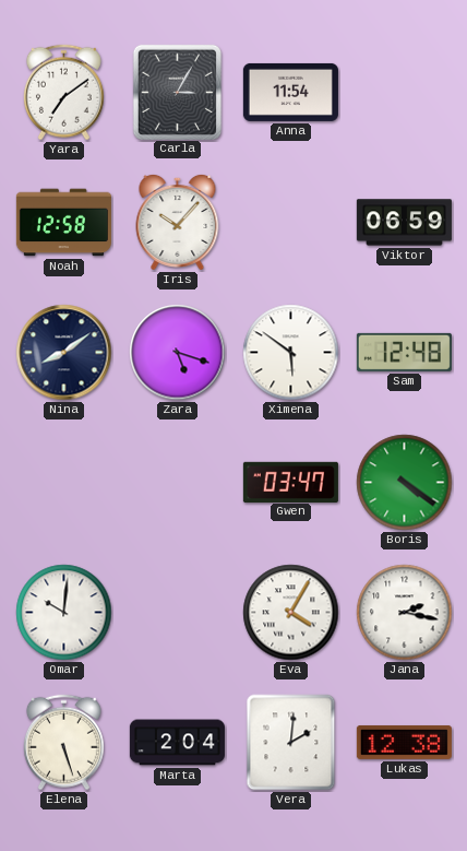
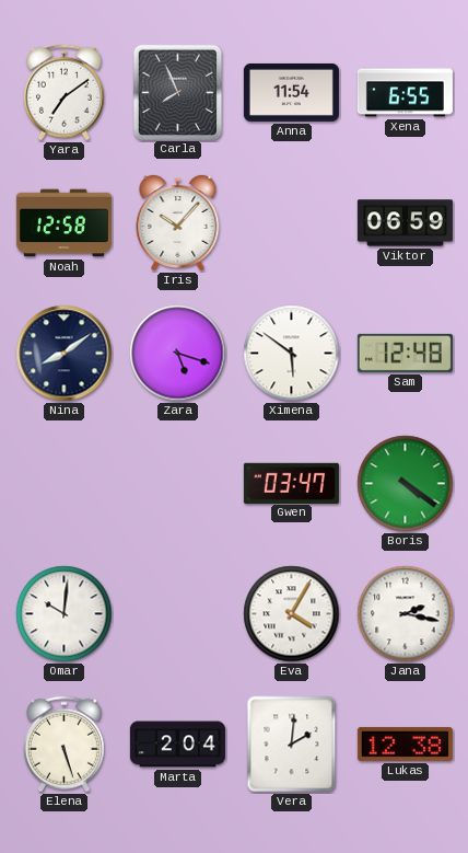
Carla: 3:05 -> 7:56
Xena: none -> 6:55
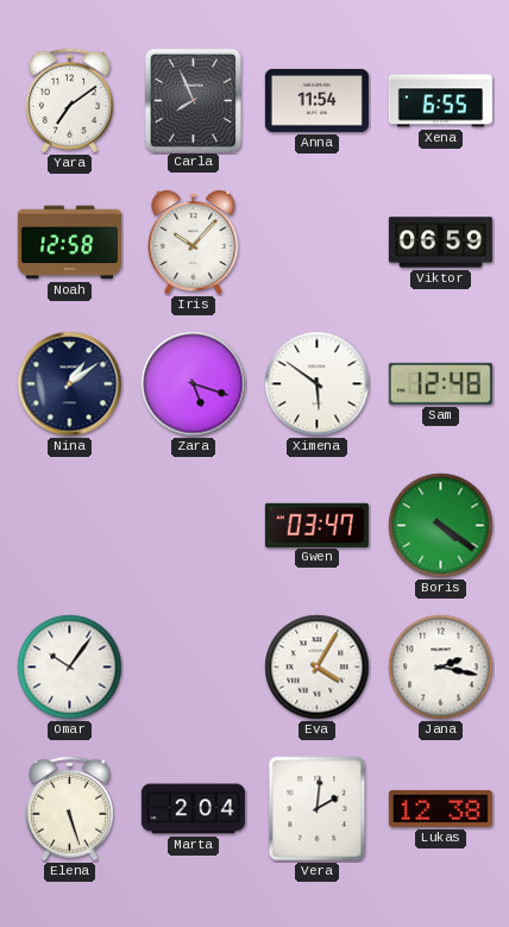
Nina: 8:09 -> 1:09
Omar: 10:01 -> 10:06
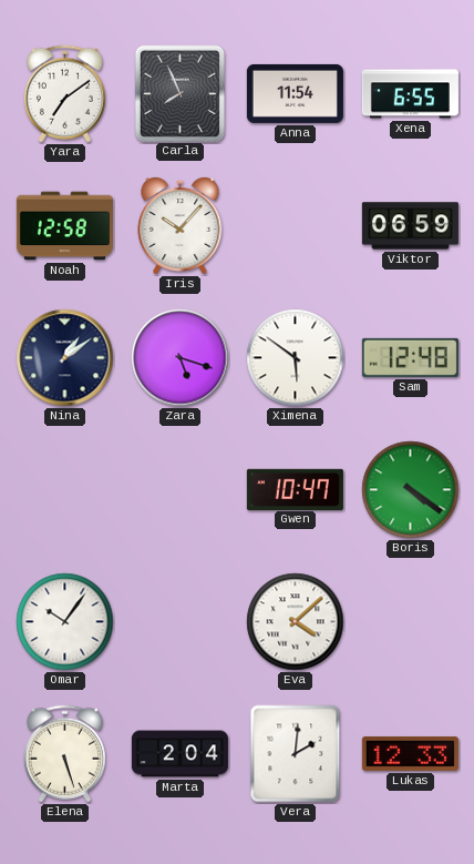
Gwen: 03:47 -> 10:47
Eva: 4:05 -> 4:08
Jana: 2:17 -> none
Lukas: 12:38 -> 12:33
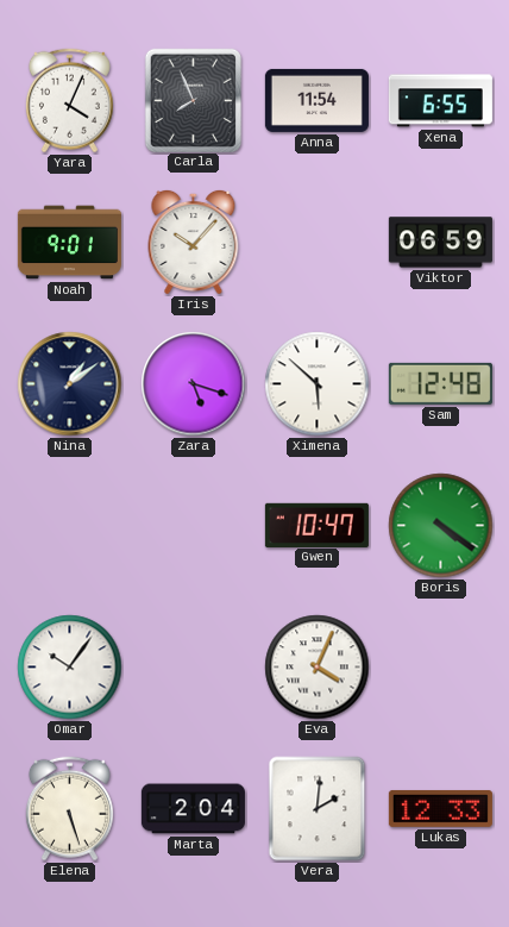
Yara: 7:09 -> 4:04
Noah: 12:58 -> 9:01
Ximena: 5:51 -> 5:52
Eva: 4:08 -> 4:04
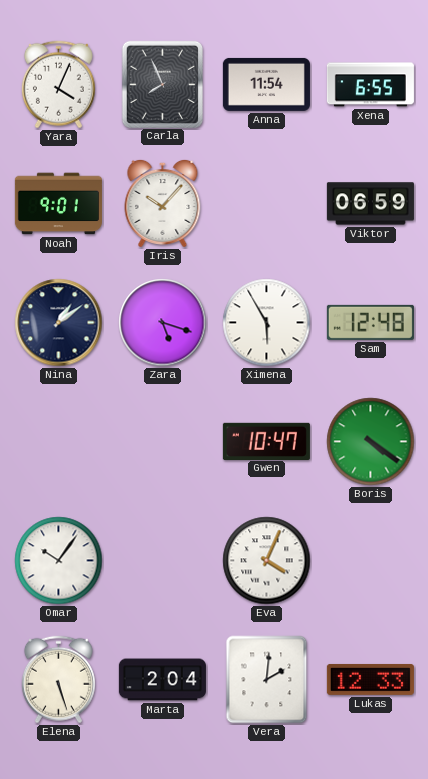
Ximena: 5:52 -> 5:55
